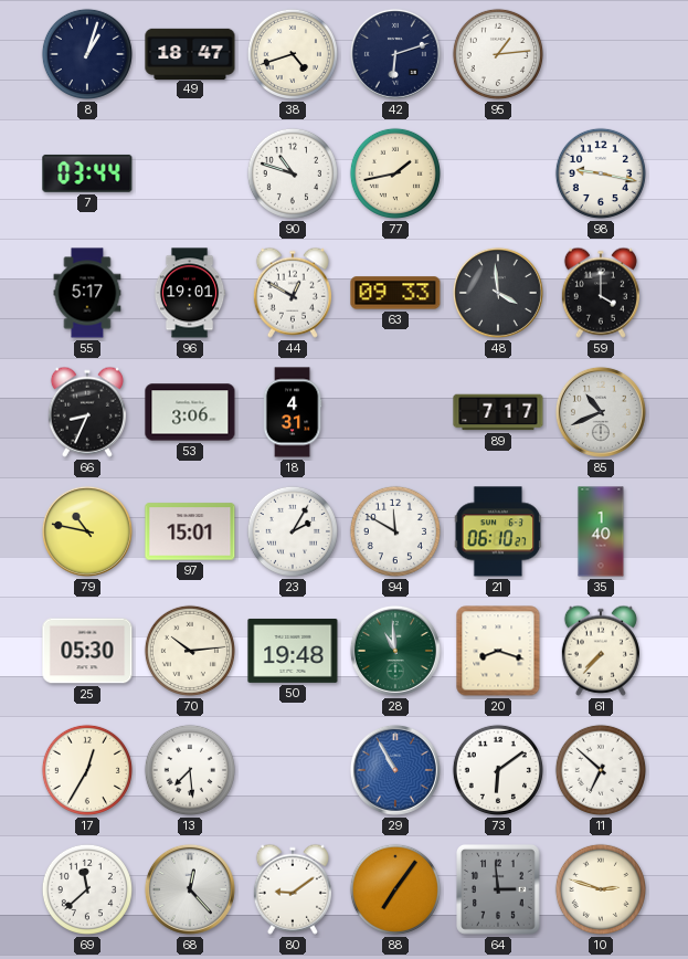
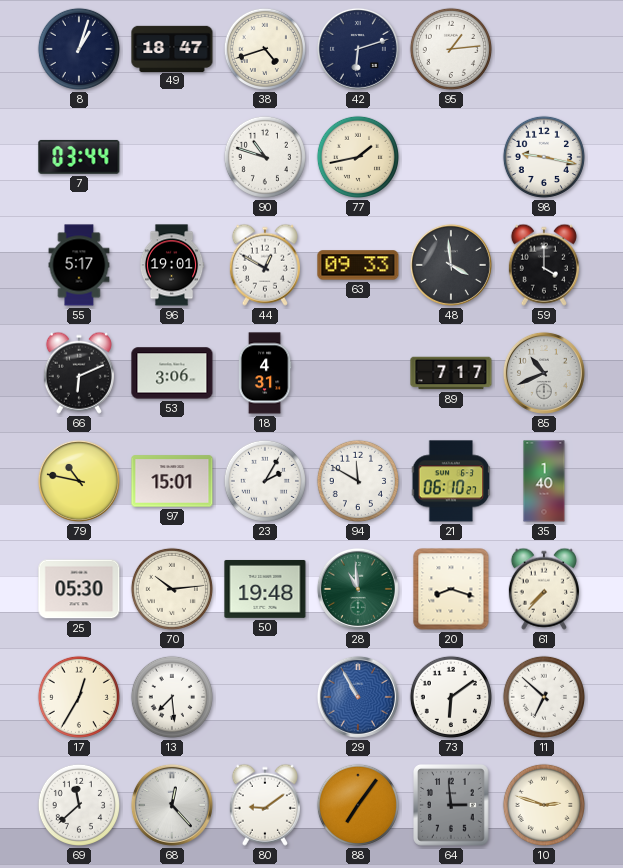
66: 8:34 -> 6:11
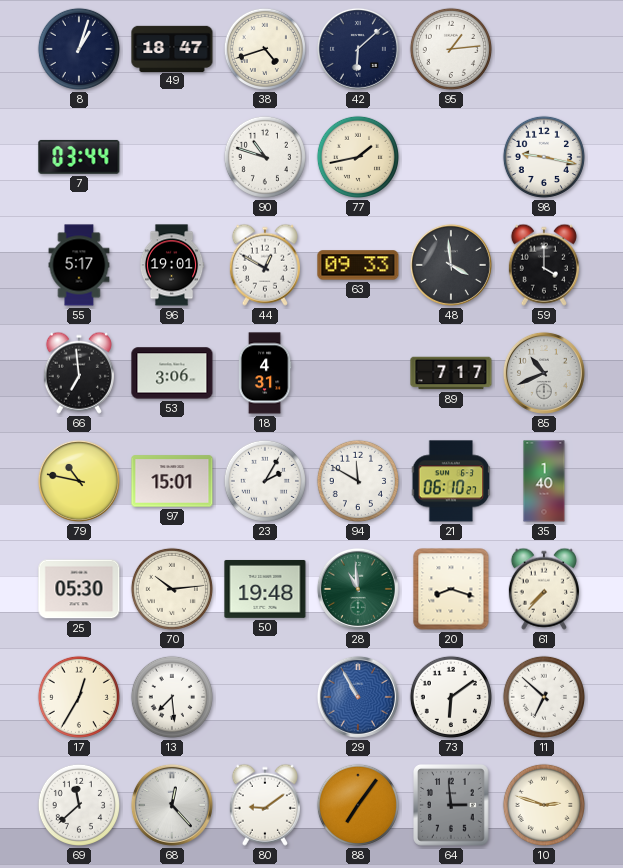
42: 6:12 -> 6:08
66: 6:11 -> 6:59
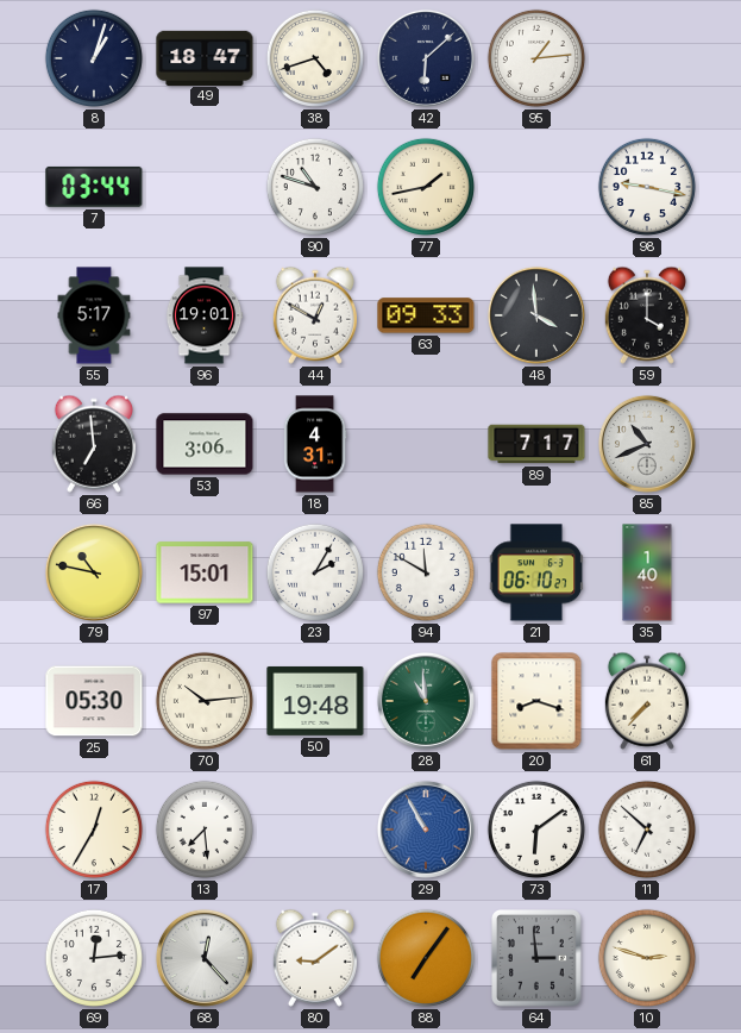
69: 11:38 -> 12:14
